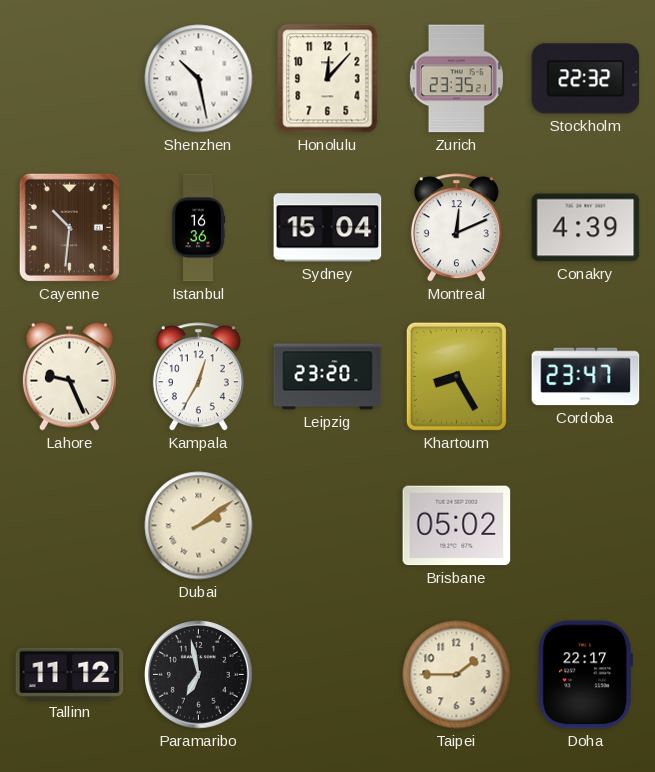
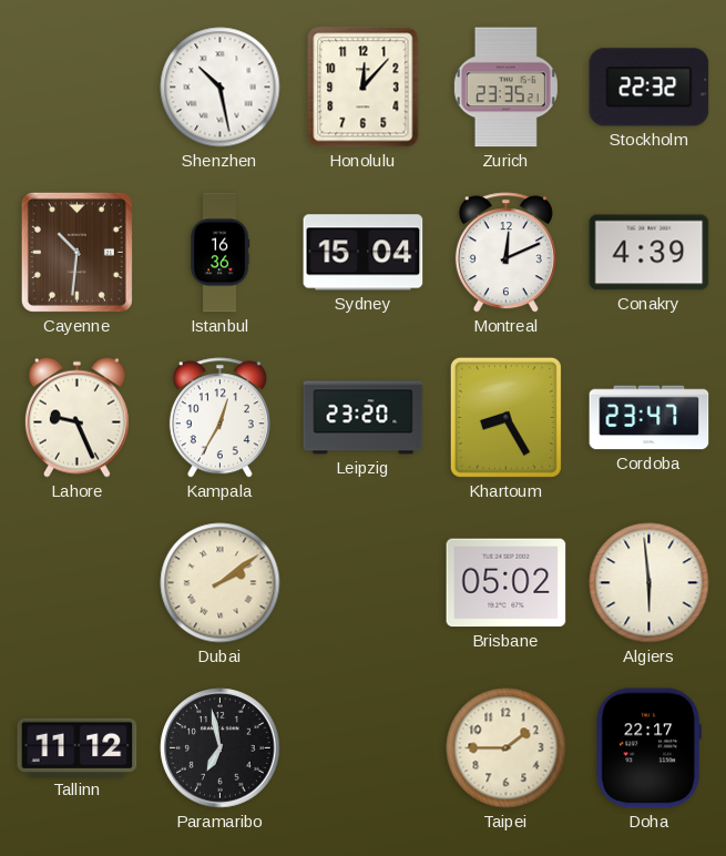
Algiers: none -> 5:59
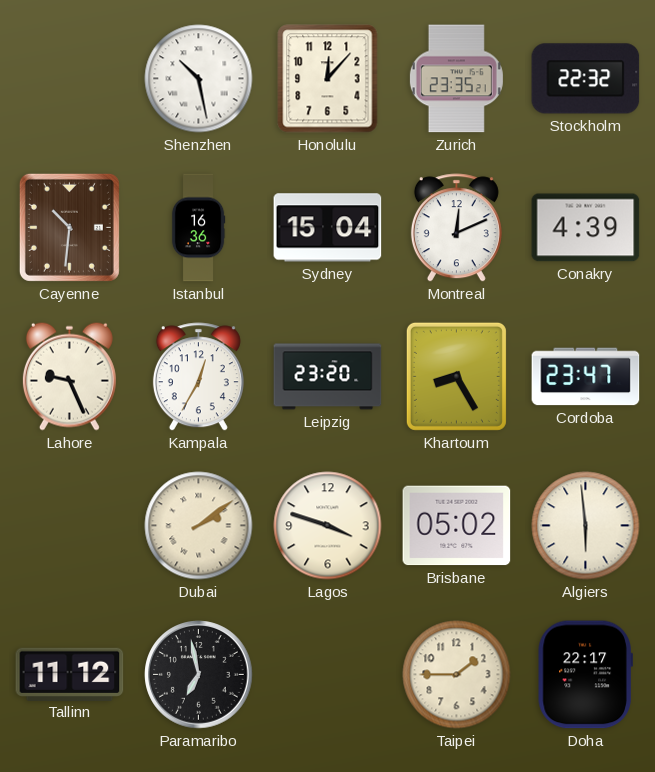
Lagos: none -> 3:48
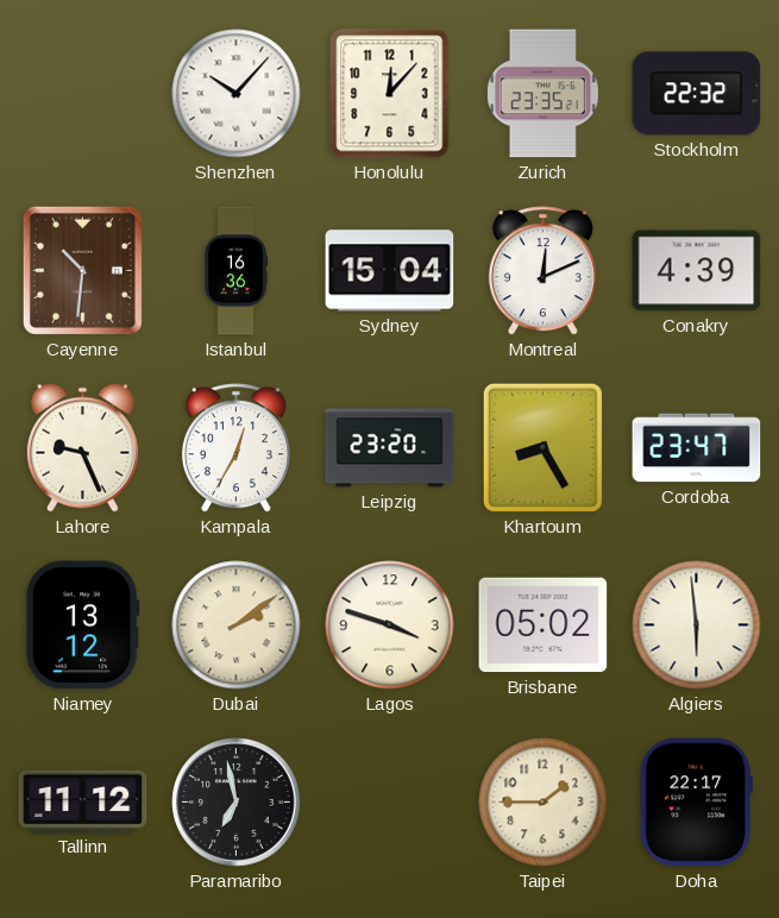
Shenzhen: 10:28 -> 10:07
Niamey: none -> 13:12
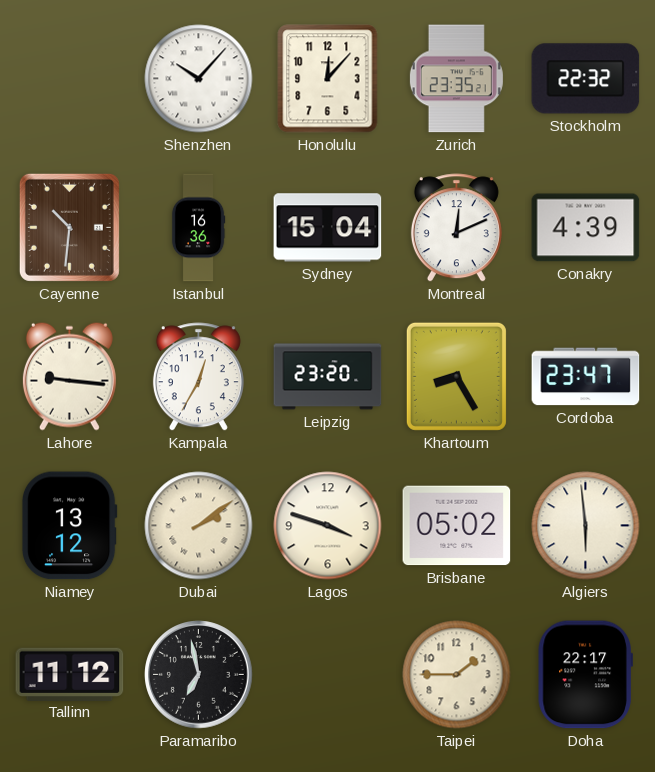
Lahore: 9:26 -> 9:16
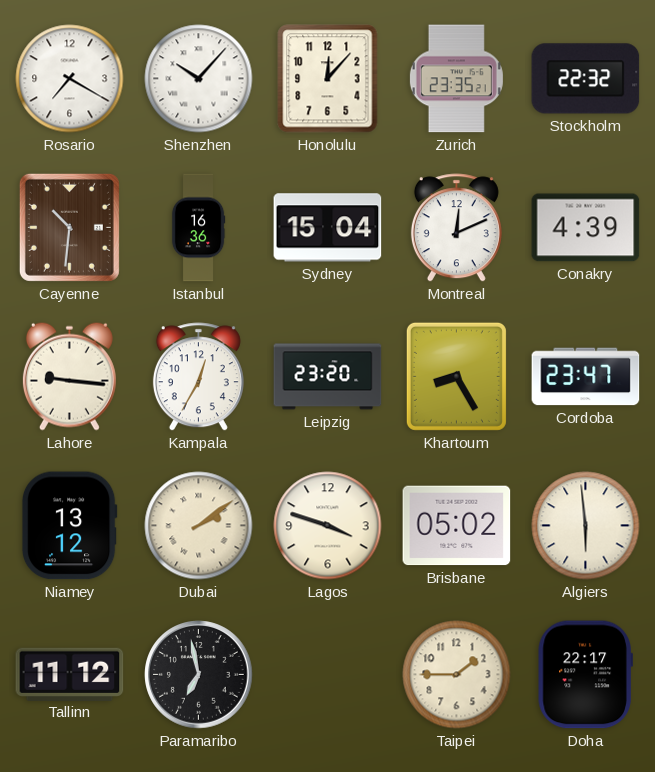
Rosario: none -> 7:20
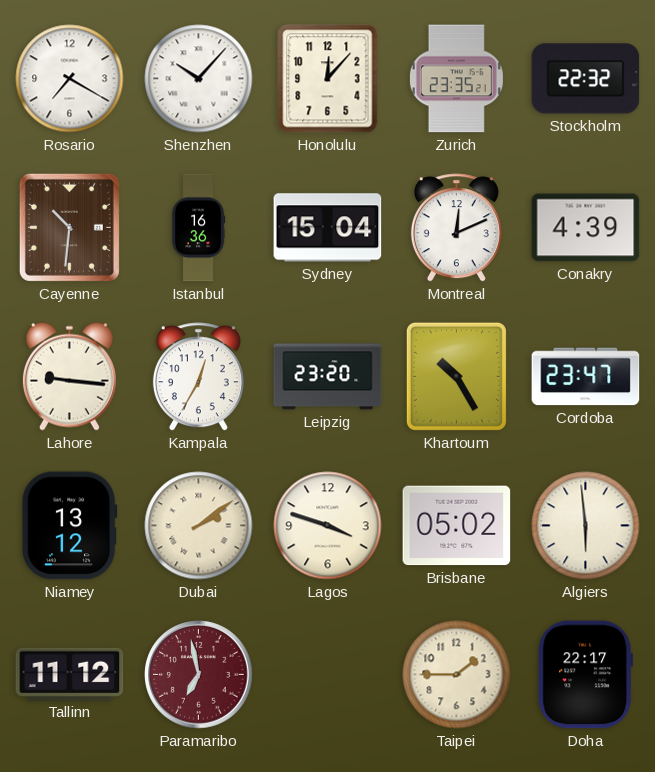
Khartoum: 8:25 -> 10:25
Paramaribo dial: black -> burgundy
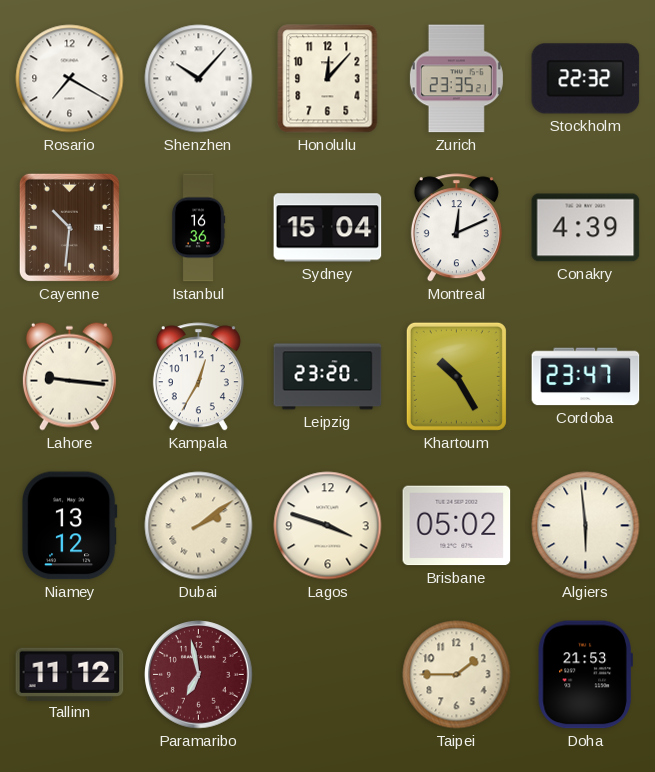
Doha: 22:17 -> 21:53
